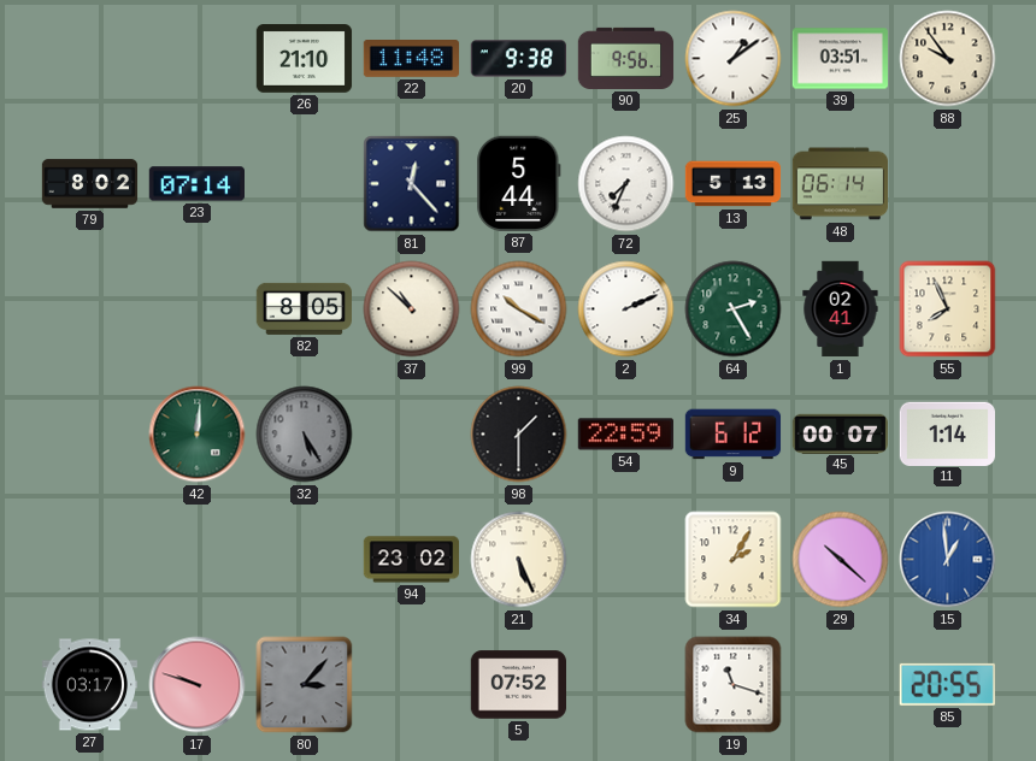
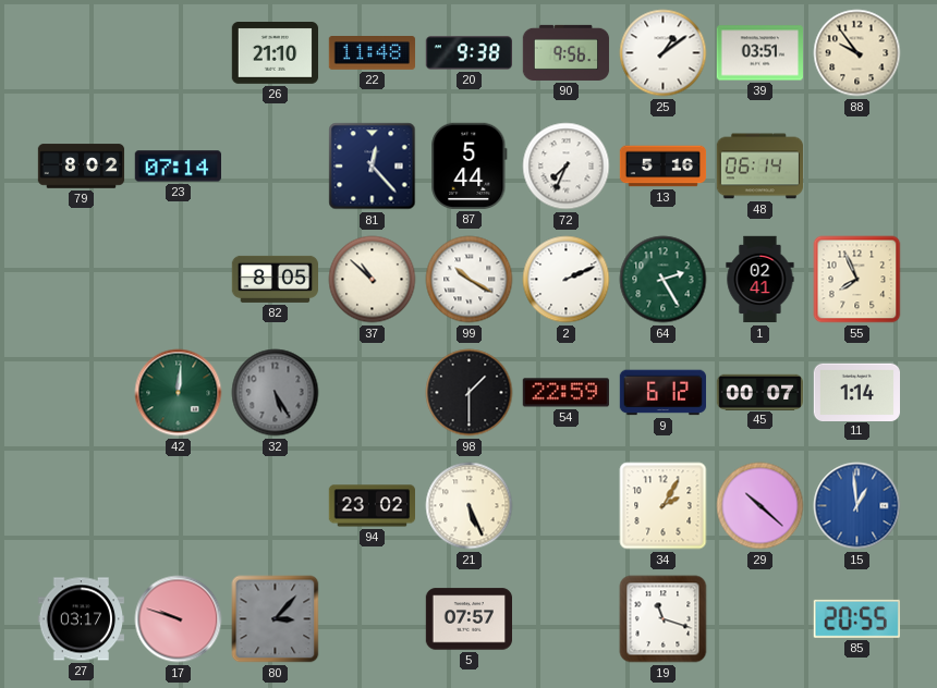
13: 5:13 -> 5:16
5: 07:52 -> 07:57
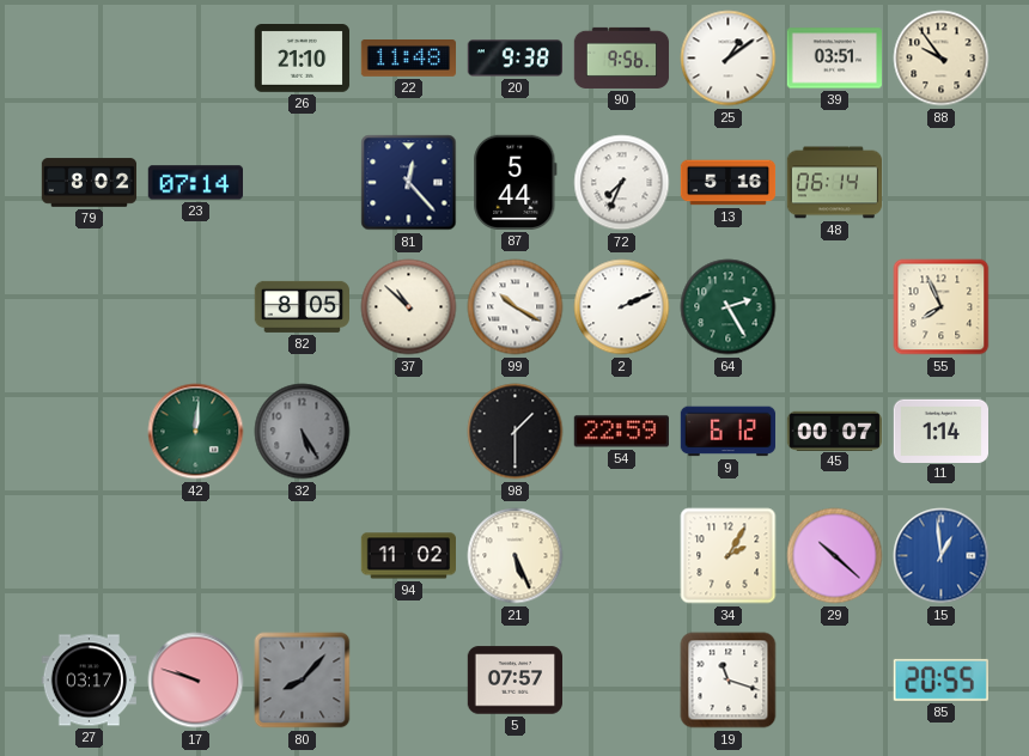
1: 02:41 -> none
94: 23:02 -> 11:02
80: 3:07 -> 8:07
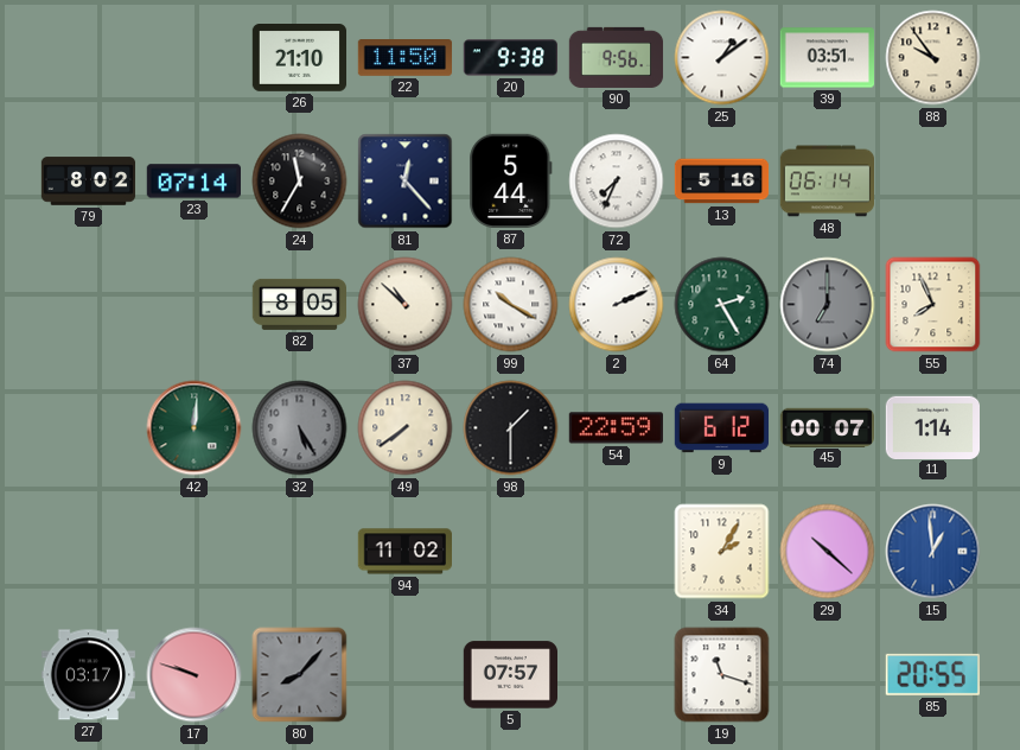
22: 11:48 -> 11:50
24: none -> 11:35
74: none -> 7:00
49: none -> 7:39
21: 5:26 -> none
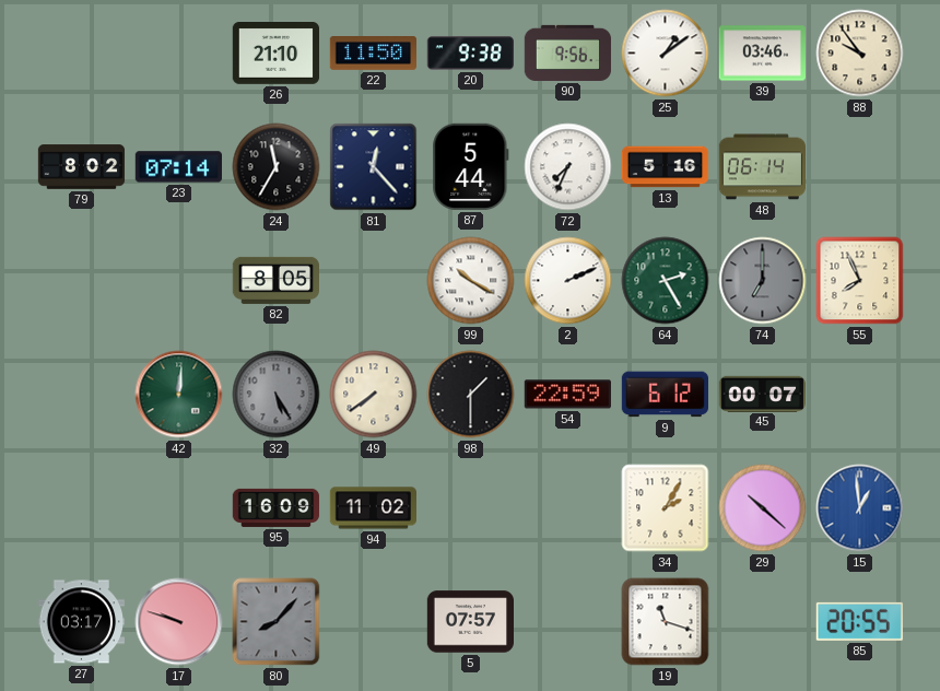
39: 03:51 -> 03:46
37: 10:52 -> none
11: 1:14 -> none
95: none -> 16:09
